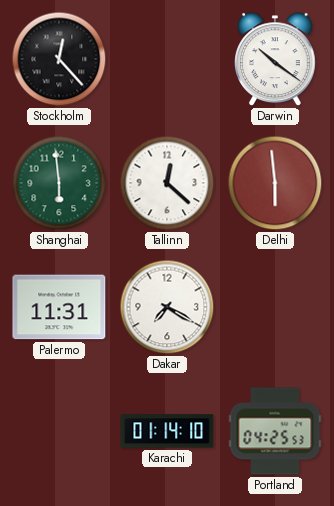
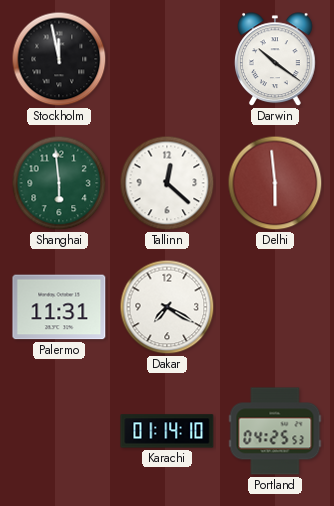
Stockholm: 12:23 -> 11:58
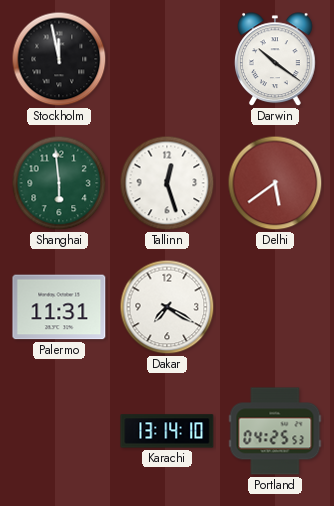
Tallinn: 12:22 -> 12:27
Delhi: 5:59 -> 5:39
Karachi: 01:14 -> 13:14
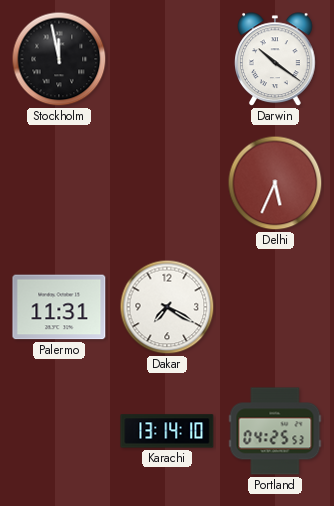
Shanghai: 5:59 -> none
Tallinn: 12:27 -> none
Delhi: 5:39 -> 5:34
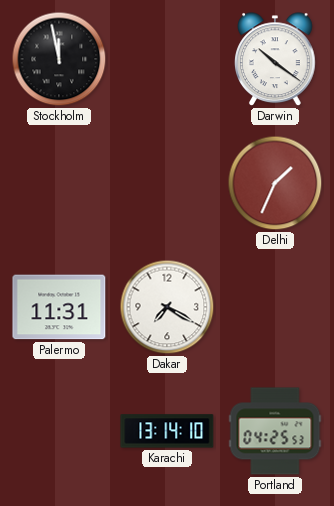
Delhi: 5:34 -> 1:34
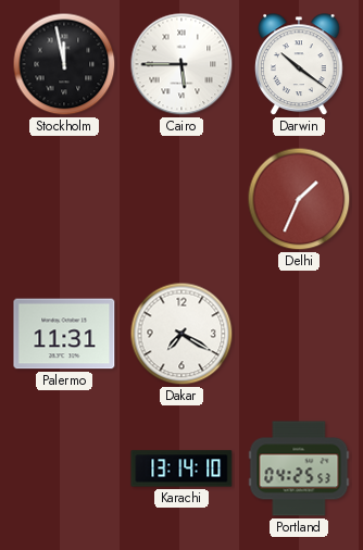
Cairo: none -> 5:45
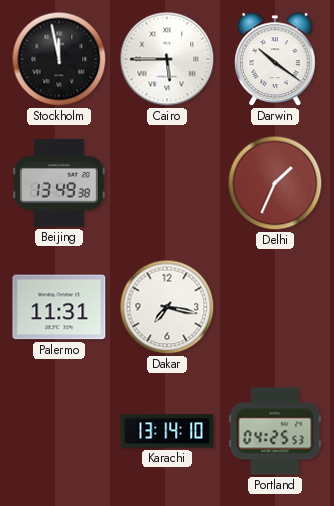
Beijing: none -> 13:49
Dakar: 7:20 -> 7:17
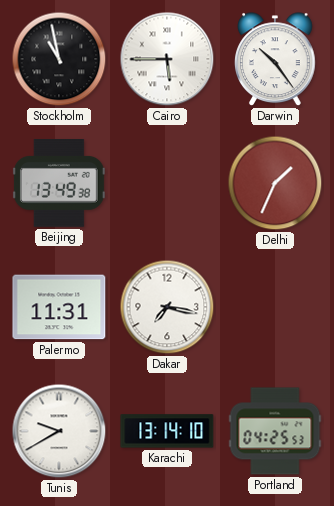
Stockholm: 11:58 -> 10:58
Darwin: 10:21 -> 10:24
Tunis: none -> 9:40
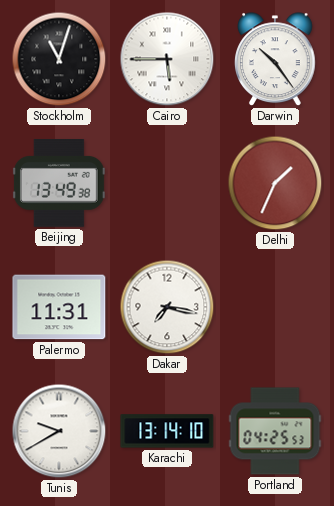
Stockholm: 10:58 -> 11:03
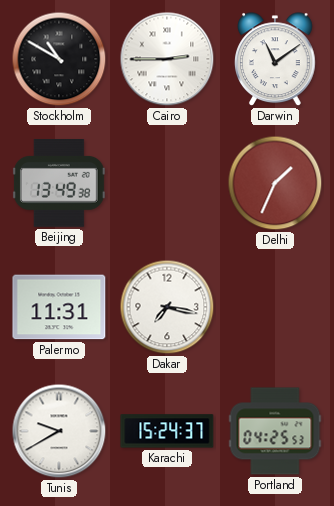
Stockholm: 11:03 -> 10:50
Cairo: 5:45 -> 2:45
Darwin: 10:24 -> 11:09
Karachi: 13:14 -> 15:24
